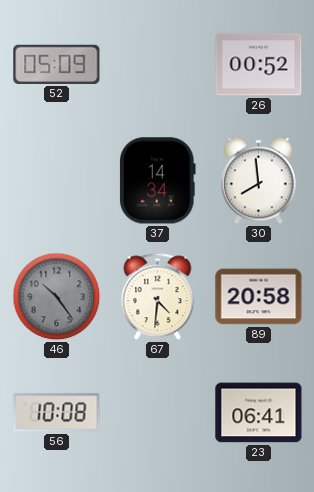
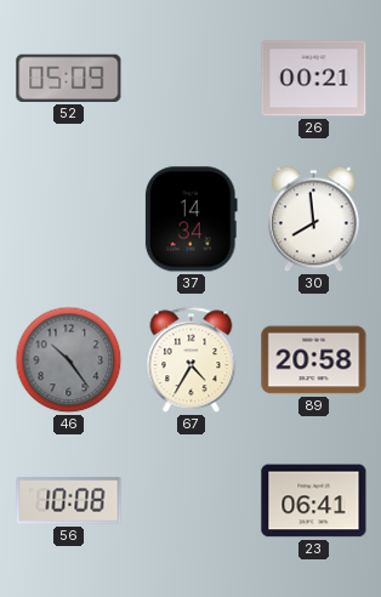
26: 00:52 -> 00:21
67: 4:31 -> 4:35
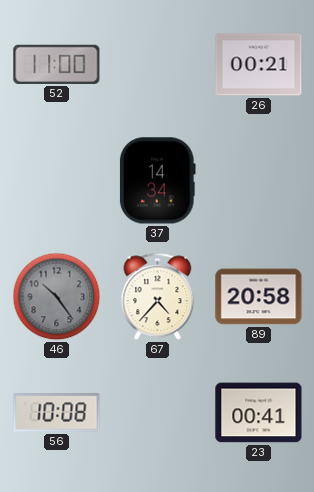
52: 05:09 -> 11:00
30: 7:59 -> none
67: 4:35 -> 4:37
23: 06:41 -> 00:41
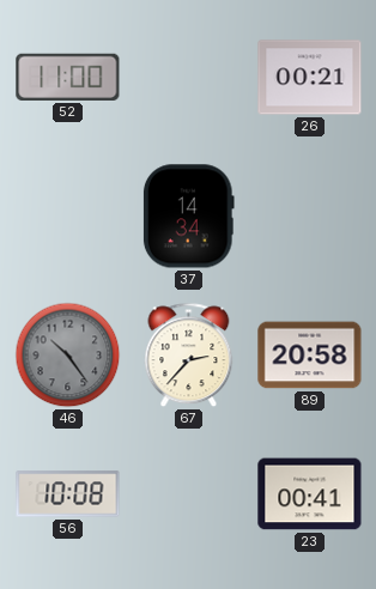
67: 4:37 -> 2:37
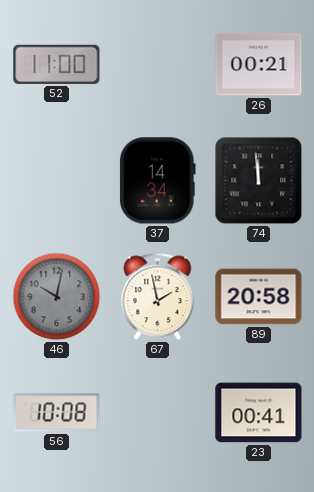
74: none -> 11:59
46: 10:24 -> 10:02
67: 2:37 -> 1:58
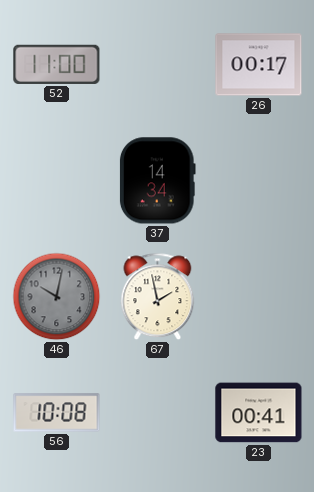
26: 00:21 -> 00:17
74: 11:59 -> none
89: 20:58 -> none
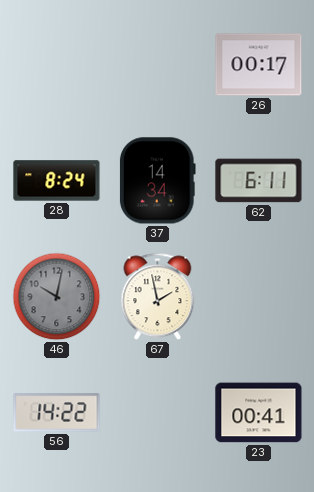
52: 11:00 -> none
28: none -> 8:24
62: none -> 6:11
56: 10:08 -> 14:22
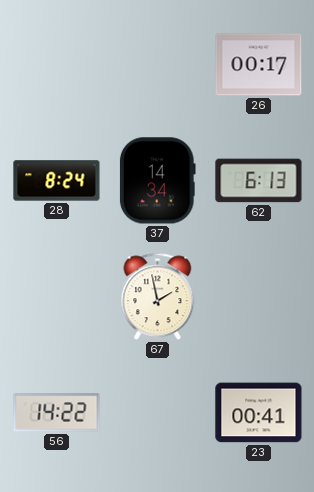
62: 6:11 -> 6:13
46: 10:02 -> none
